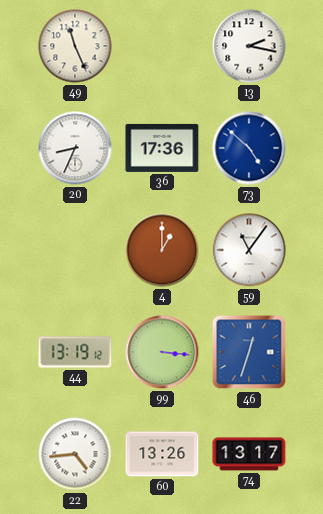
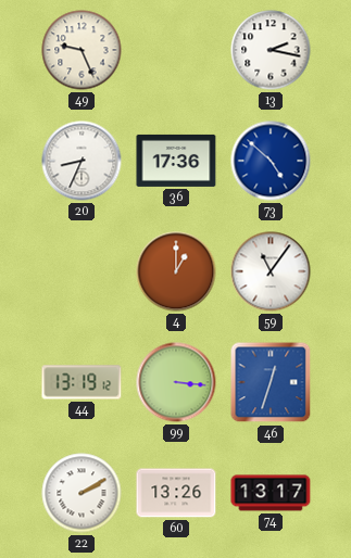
49: 11:26 -> 9:26
22: 4:44 -> 2:10
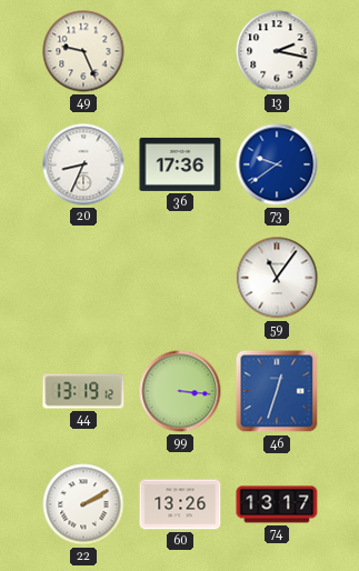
73: 4:52 -> 9:39
4: 1:00 -> none
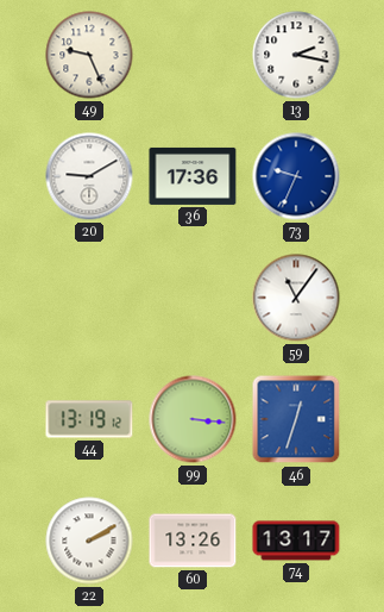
20: 8:34 -> 9:10
73: 9:39 -> 9:34
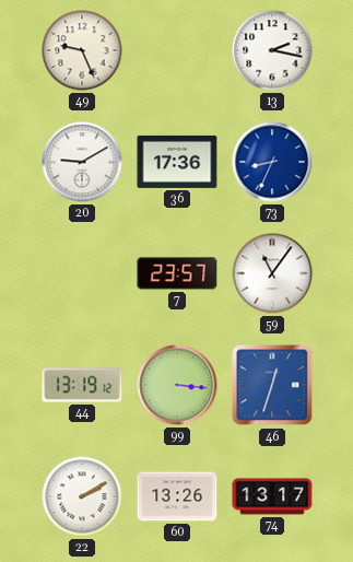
73: 9:34 -> 8:34
7: none -> 23:57
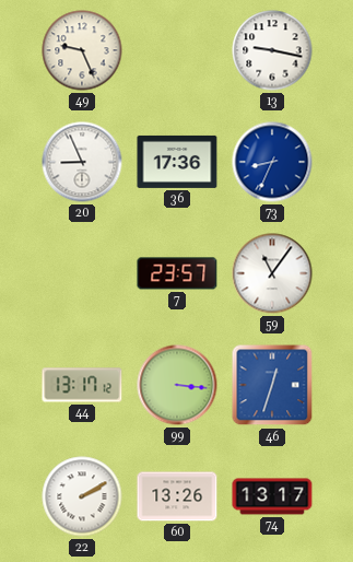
13: 2:17 -> 9:17
20: 9:10 -> 8:56
44: 13:19 -> 13:17
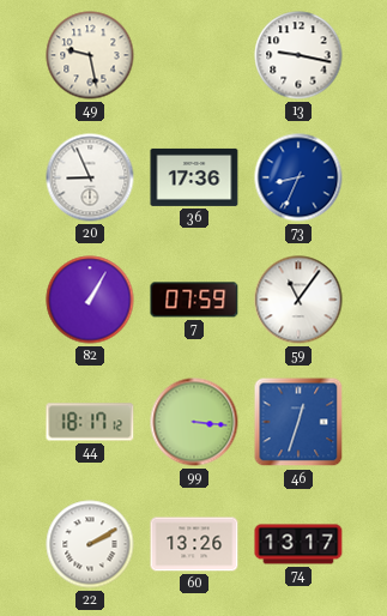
49: 9:26 -> 9:28
82: none -> 1:05
7: 23:57 -> 07:59
44: 13:17 -> 18:17
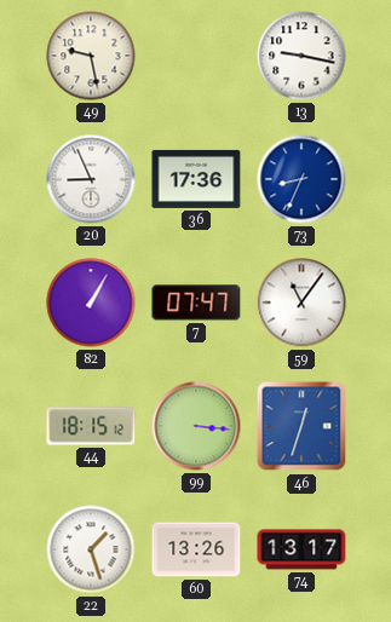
7: 07:59 -> 07:47
44: 18:17 -> 18:15
22: 2:10 -> 1:27
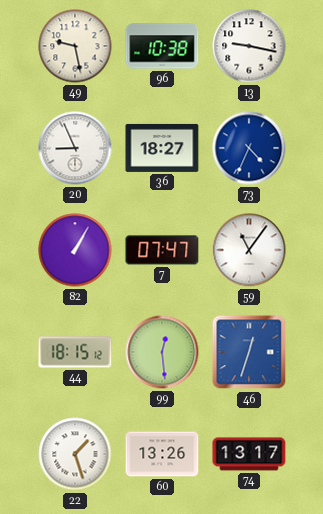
96: none -> 10:38
36: 17:36 -> 18:27
73: 8:34 -> 4:34
99: 3:16 -> 12:29
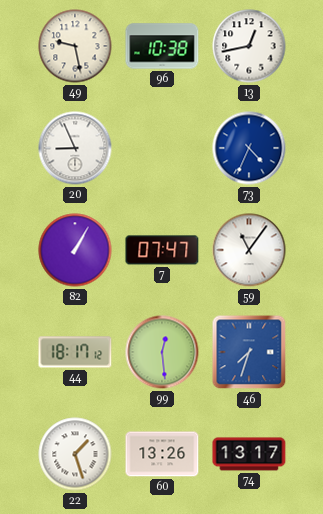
13: 9:17 -> 12:43
36: 18:27 -> none
44: 18:15 -> 18:17
46: 12:33 -> 7:33
